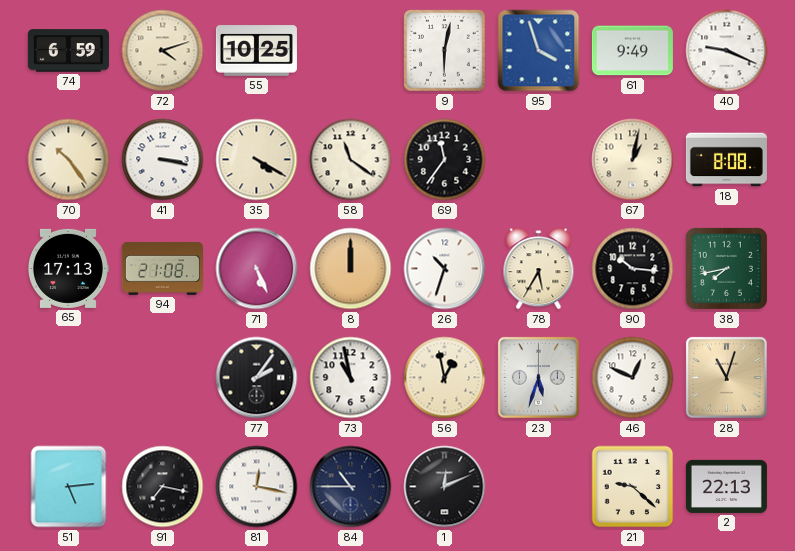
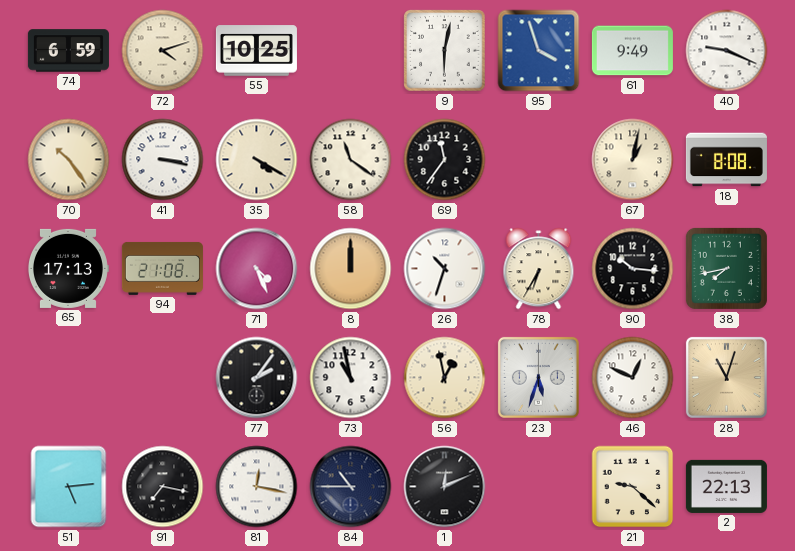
71: 5:26 -> 4:26
78: 5:35 -> 6:35
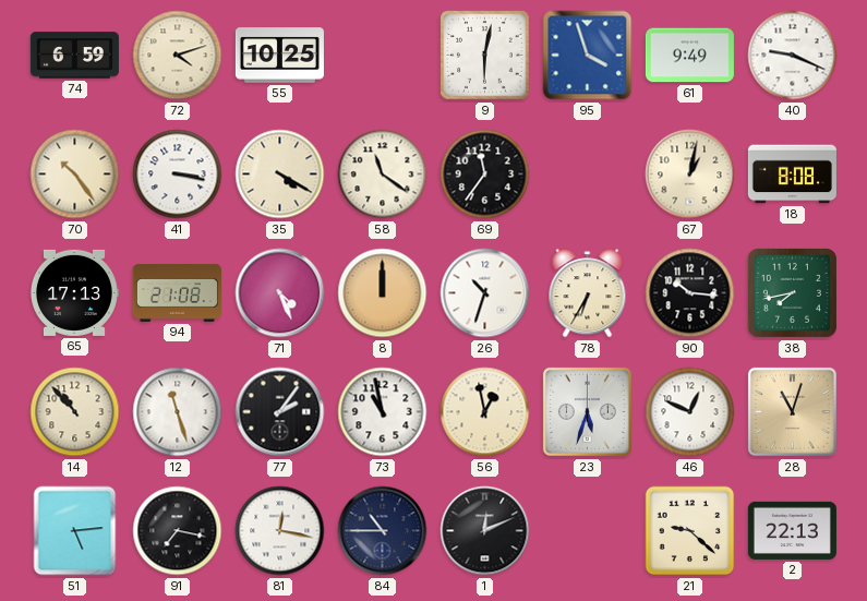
14: none -> 10:53
12: none -> 11:27
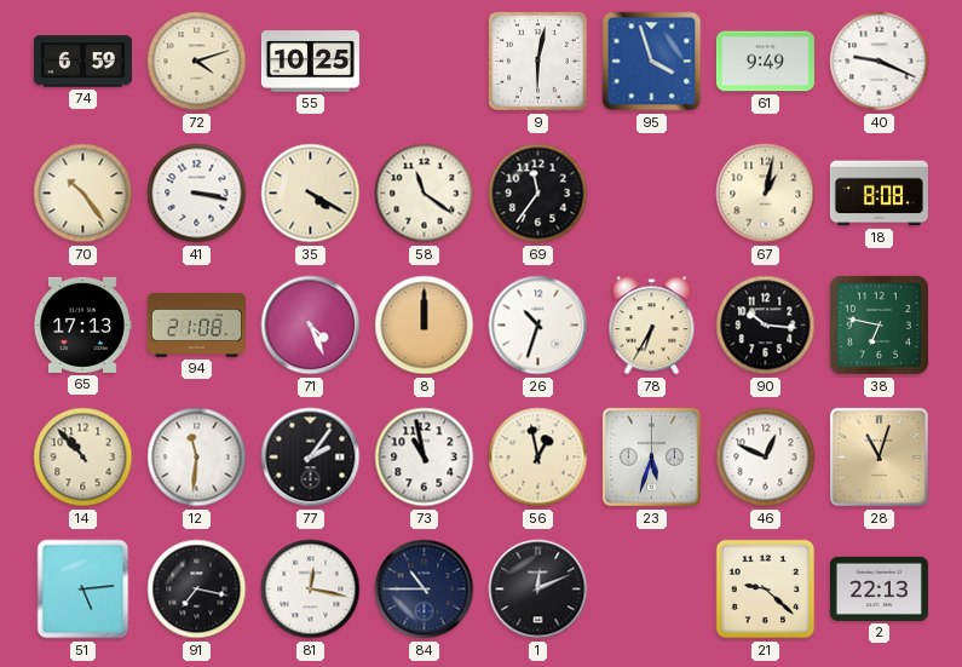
38: 7:43 -> 6:47
12: 11:27 -> 11:31
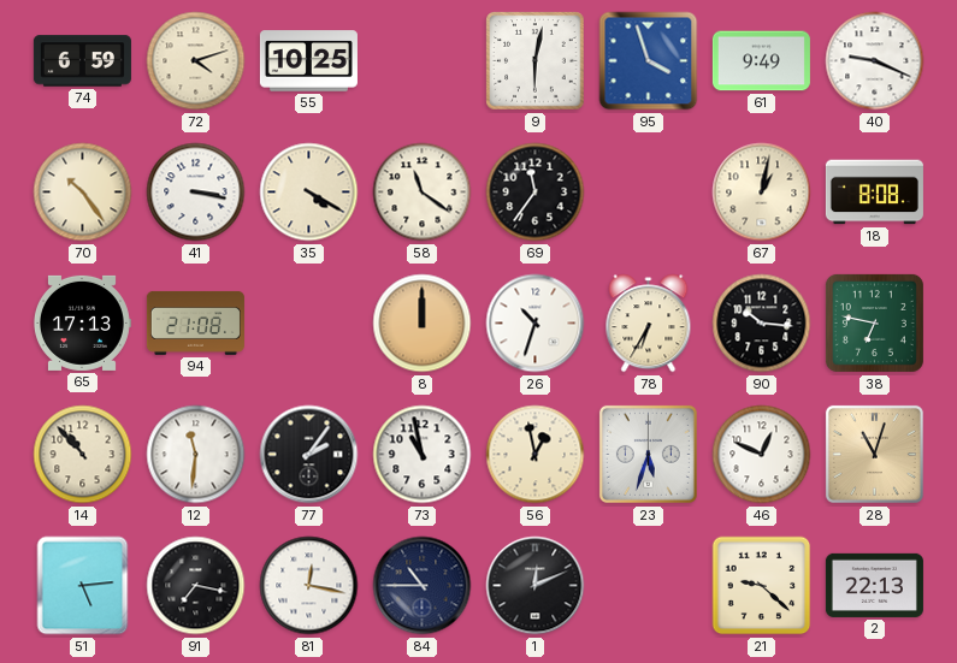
71: 4:26 -> none
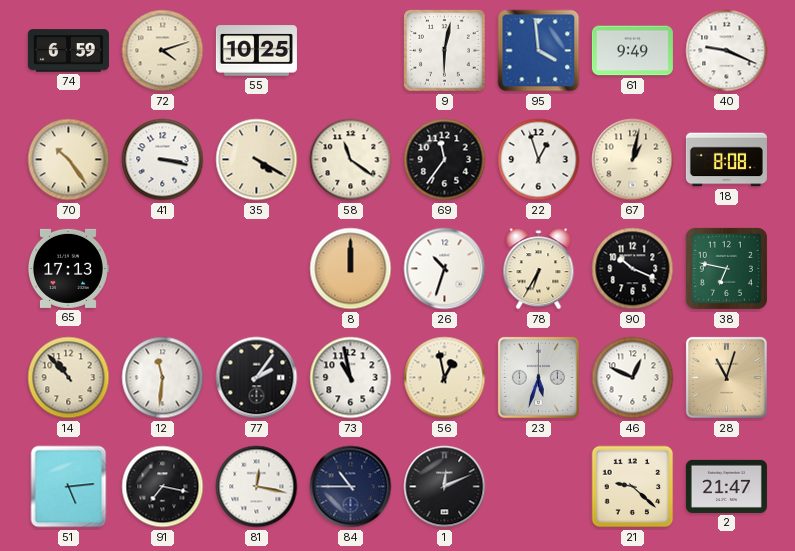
95: 3:57 -> 3:59
22: none -> 12:57
94: 21:08 -> none
90: 10:16 -> 10:19
2: 22:13 -> 21:47
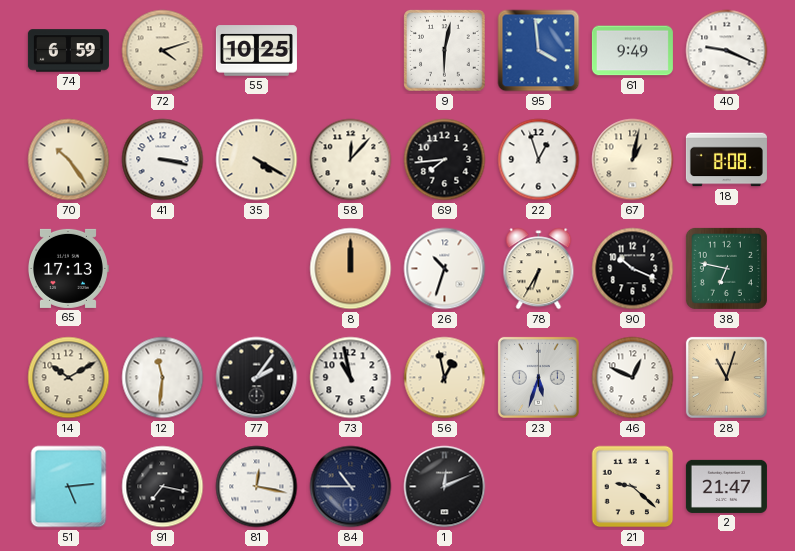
58: 11:21 -> 12:07
69: 11:36 -> 7:44
14: 10:53 -> 10:10
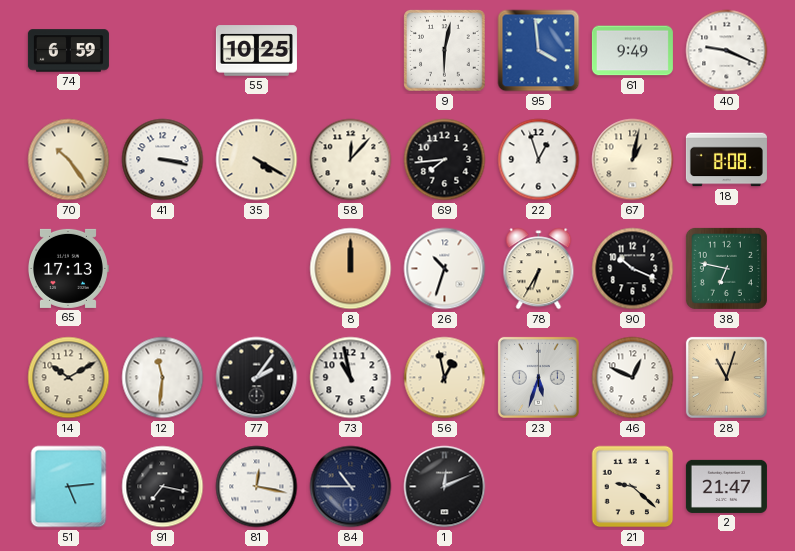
72: 4:12 -> none
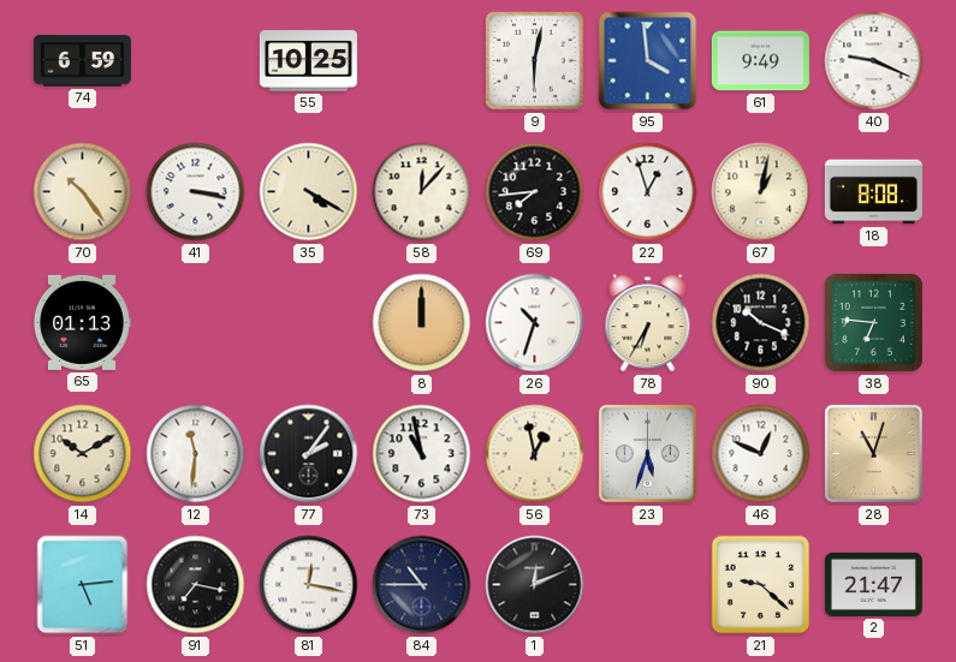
65: 17:13 -> 01:13
38: 6:47 -> 6:46
